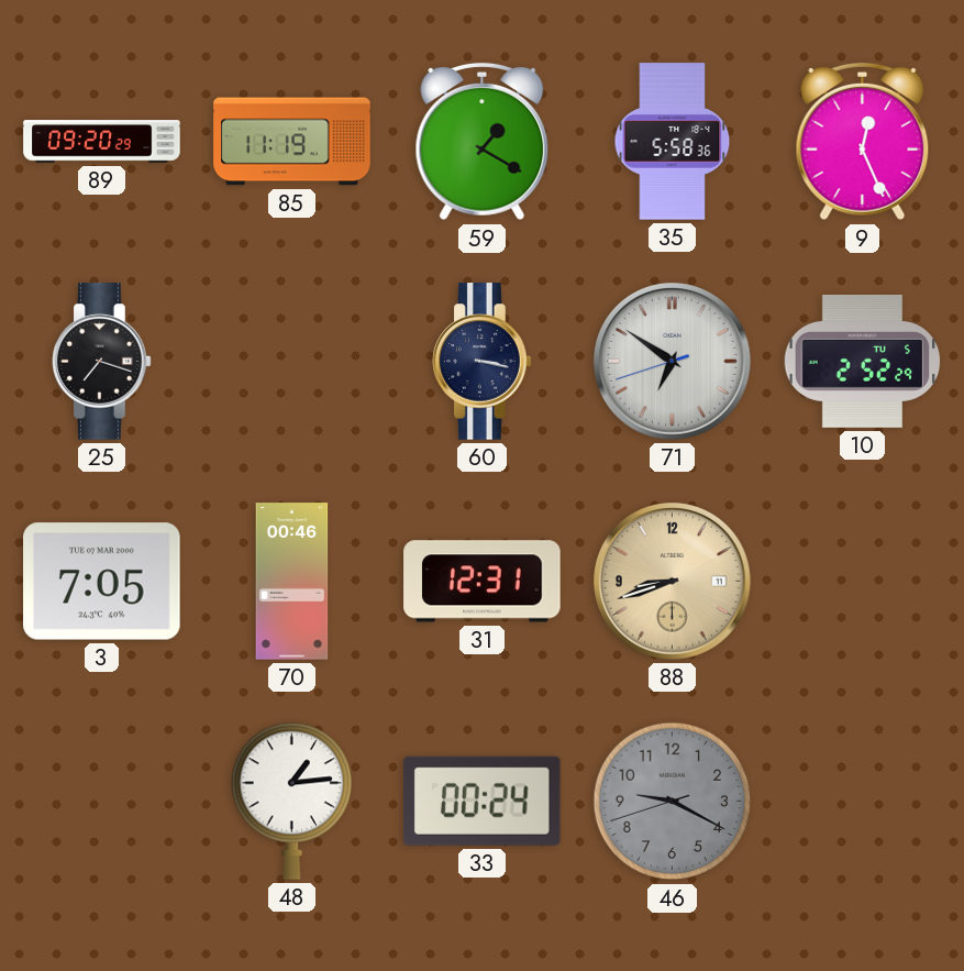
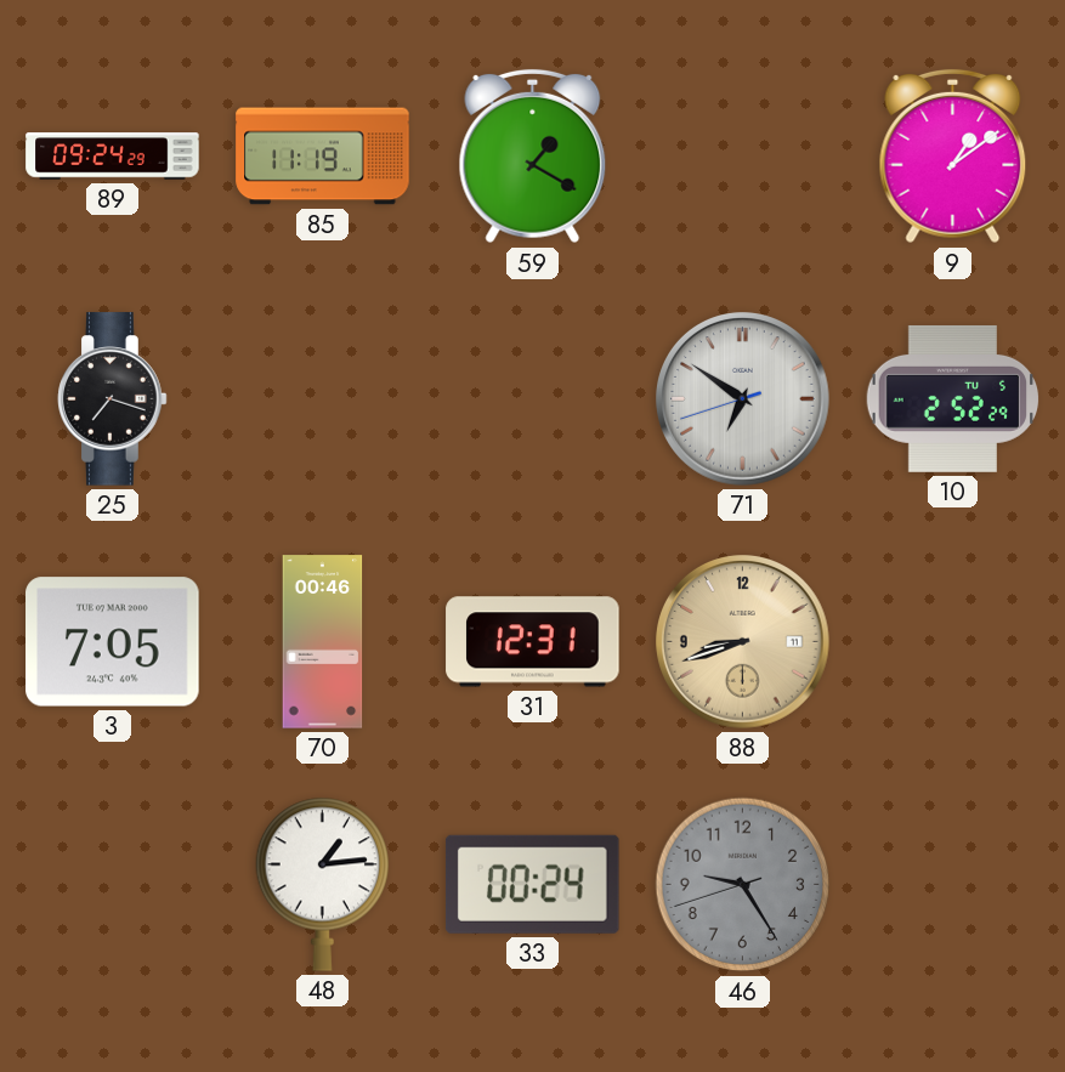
89: 09:20 -> 09:24
35: 5:58 -> none
9: 12:26 -> 1:09
60: 3:17 -> none
46: 9:19 -> 9:24
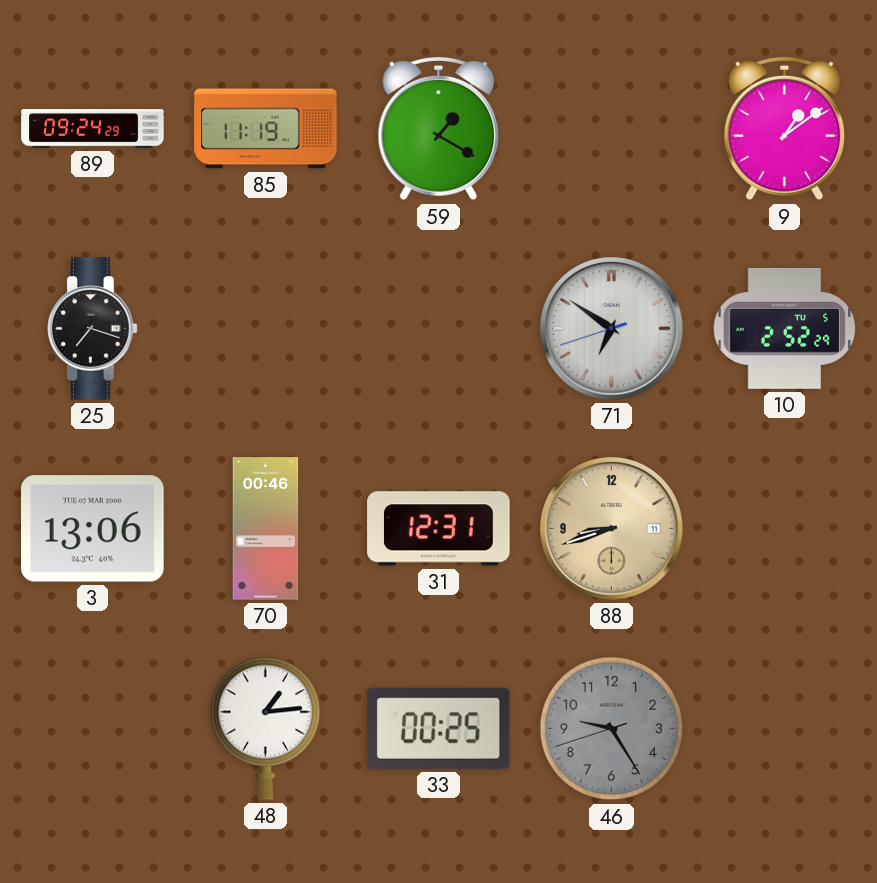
3: 7:05 -> 13:06
33: 00:24 -> 00:25
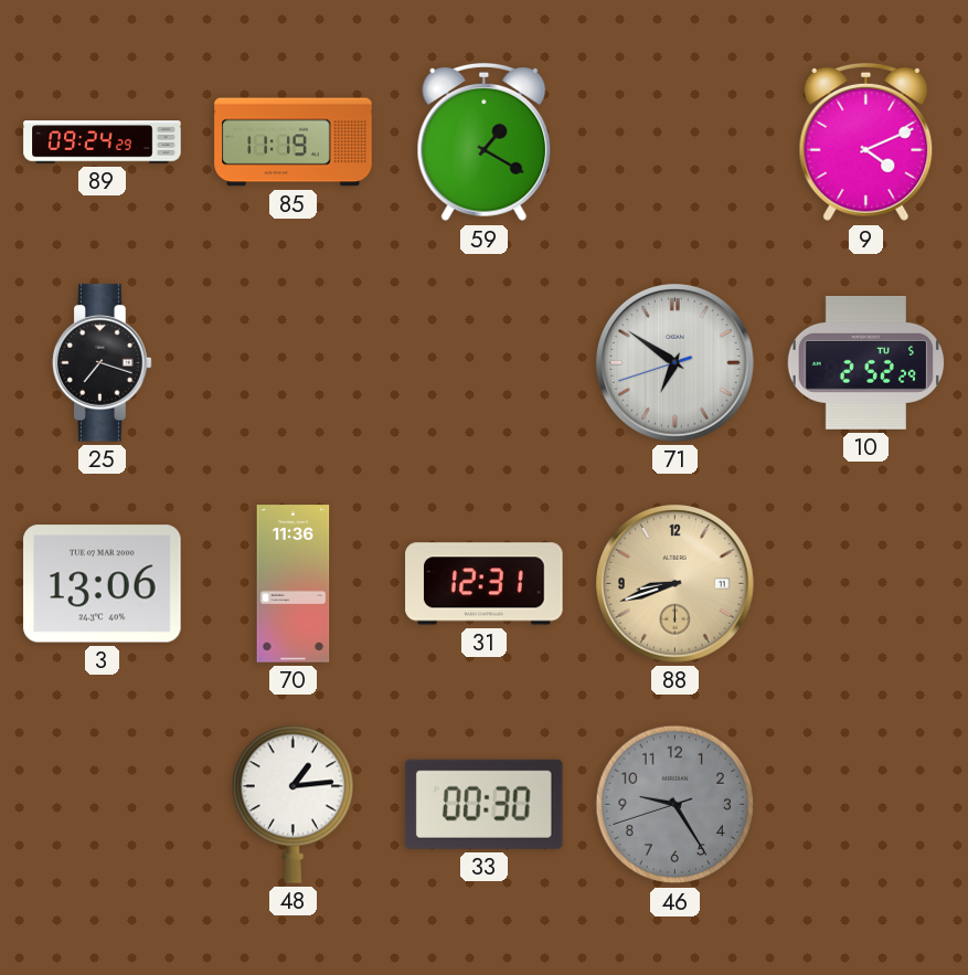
9: 1:09 -> 4:11
70: 00:46 -> 11:36
33: 00:25 -> 00:30
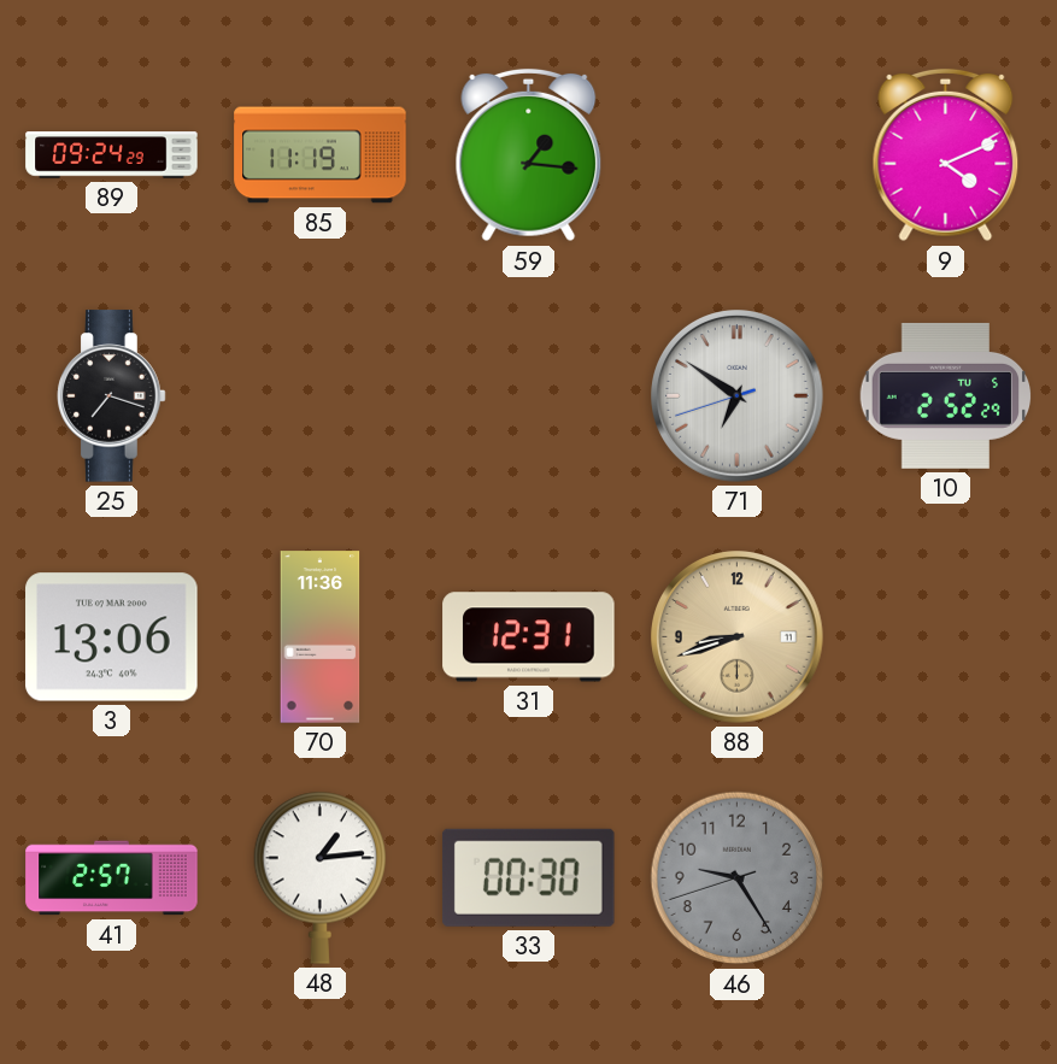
59: 1:20 -> 1:16
41: none -> 2:57
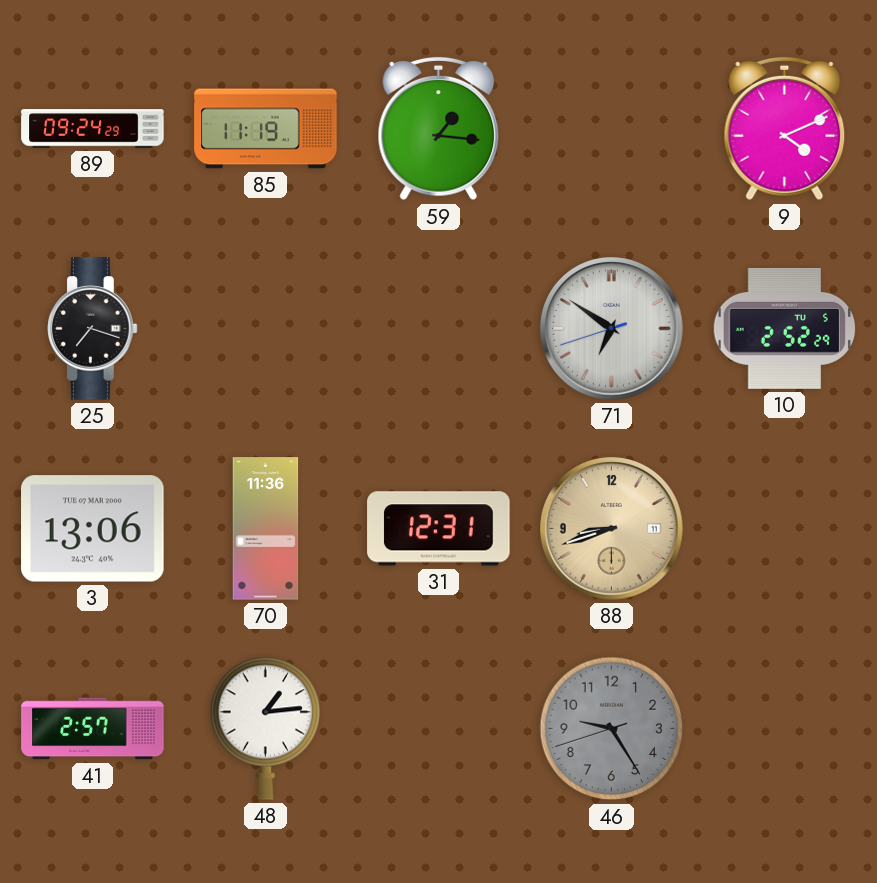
33: 00:30 -> none
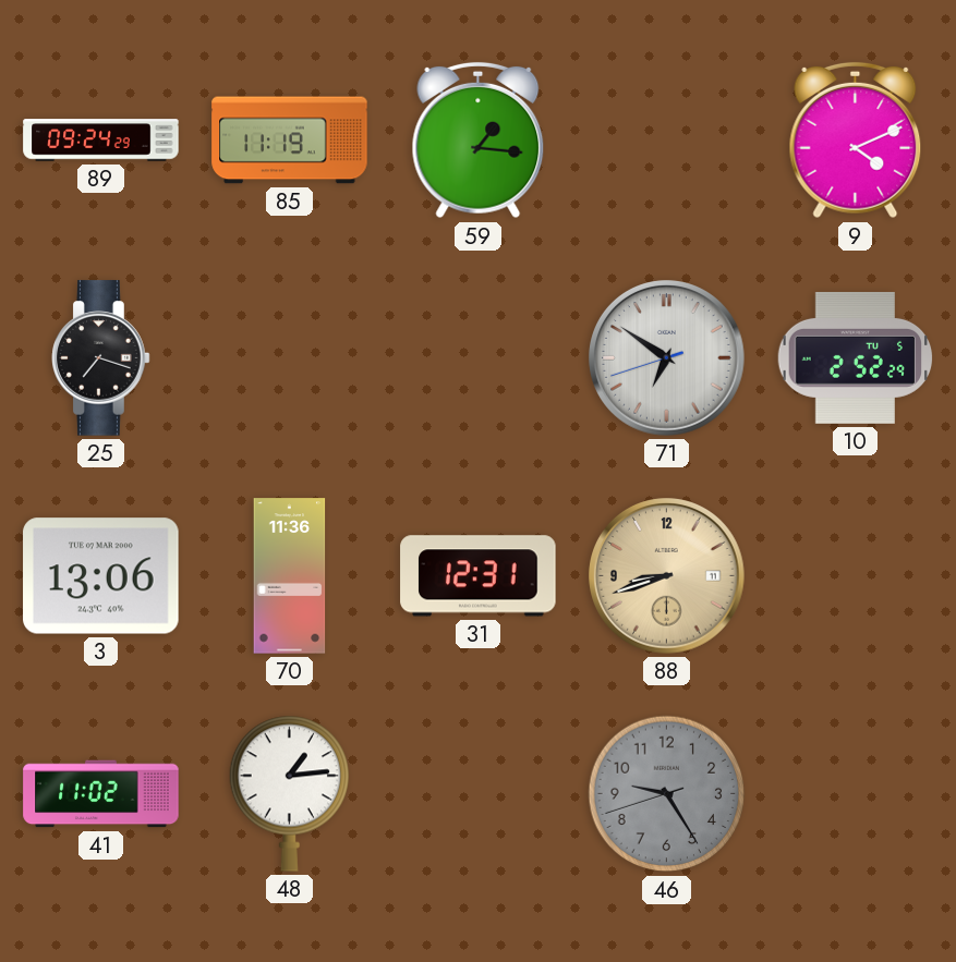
41: 2:57 -> 11:02
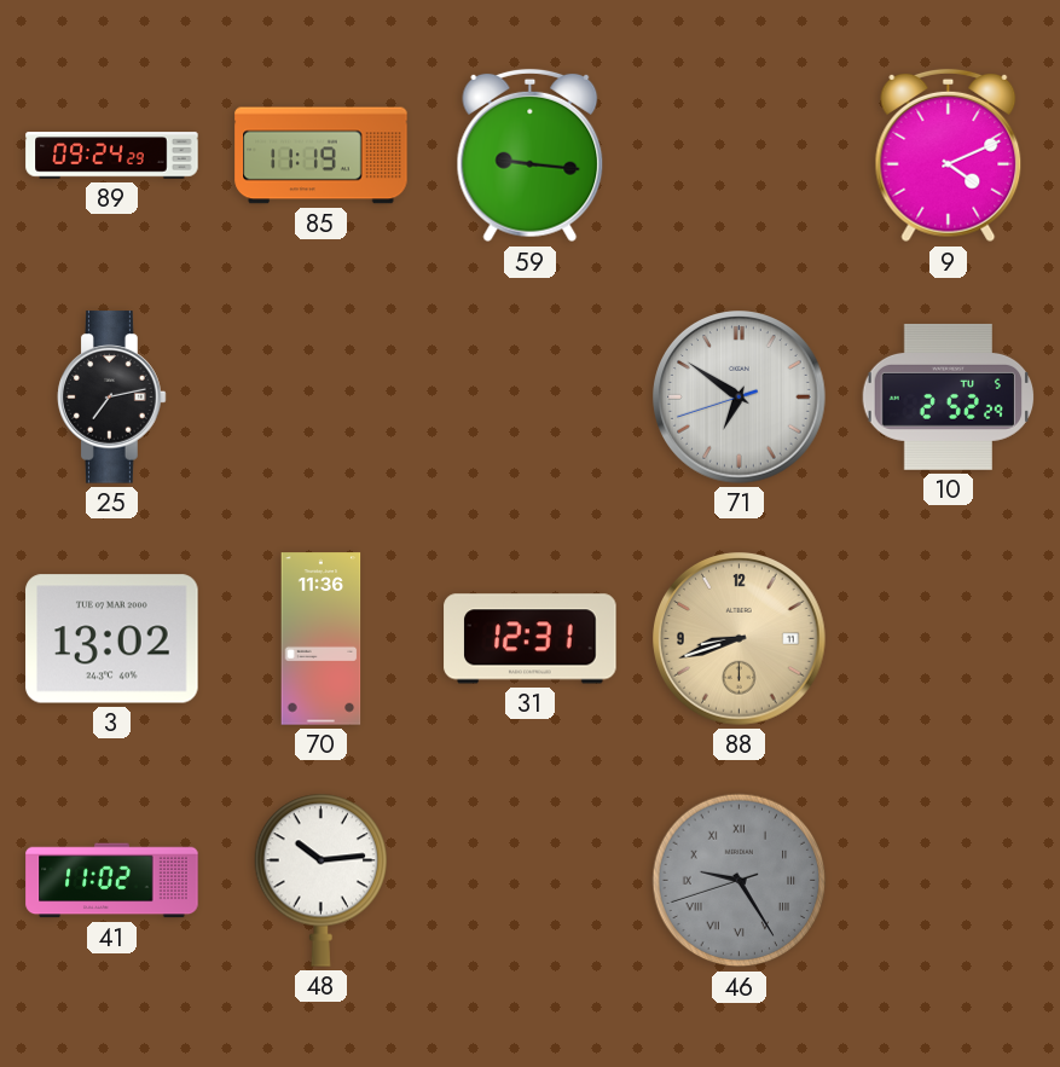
59: 1:16 -> 9:16
25: 7:18 -> 7:13
3: 13:06 -> 13:02
48: 1:14 -> 10:14
46 numerals: Arabic -> Roman
